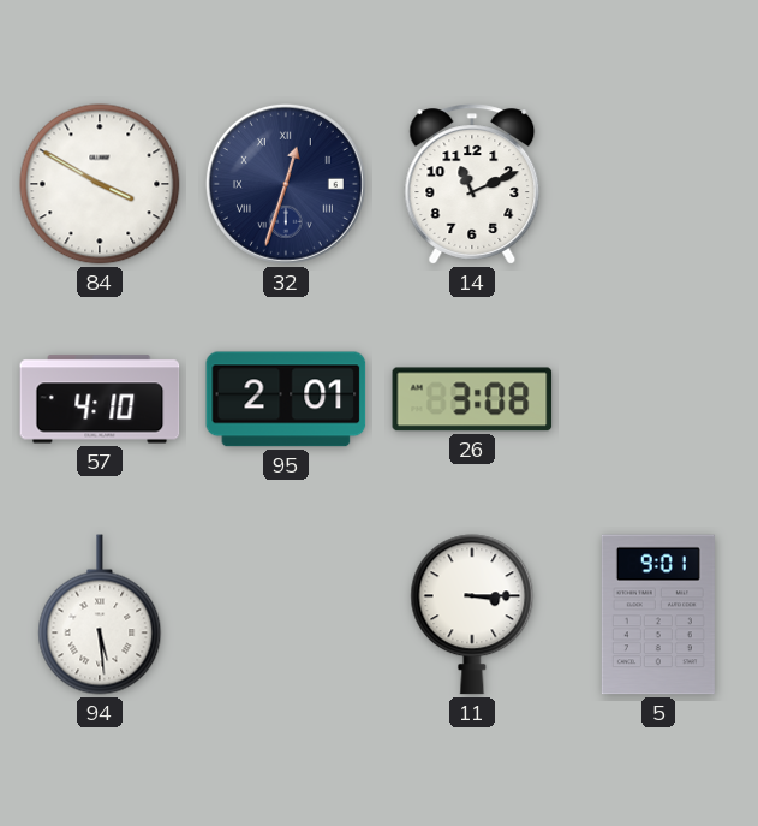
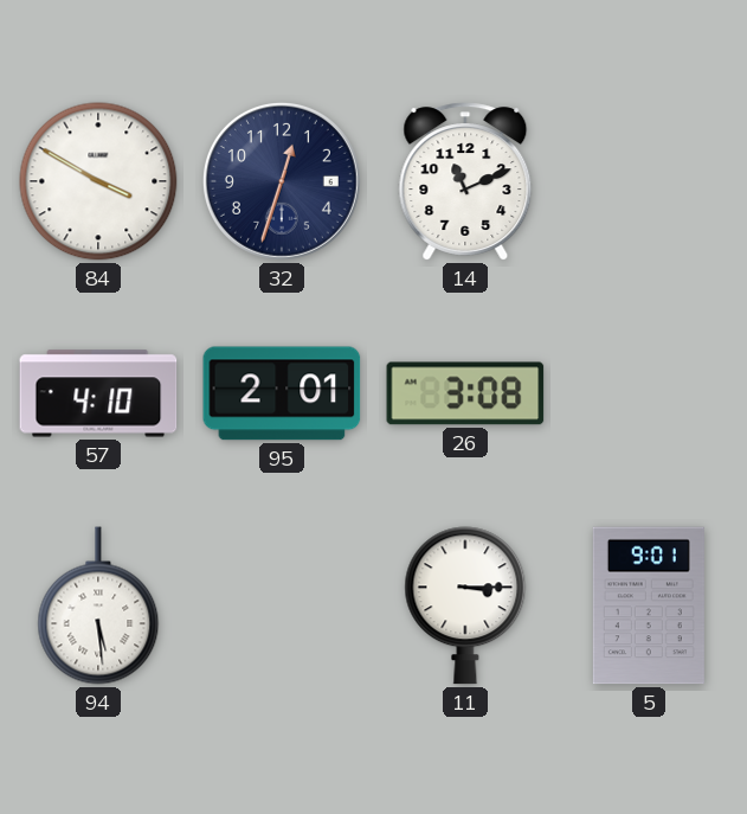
32 numerals: Roman -> Arabic
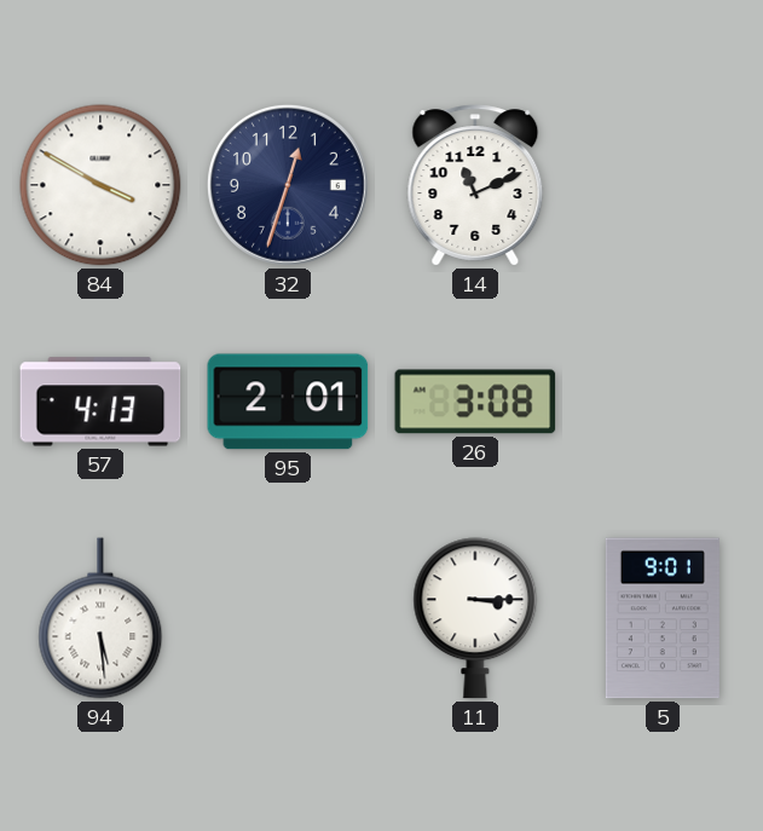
57: 4:10 -> 4:13
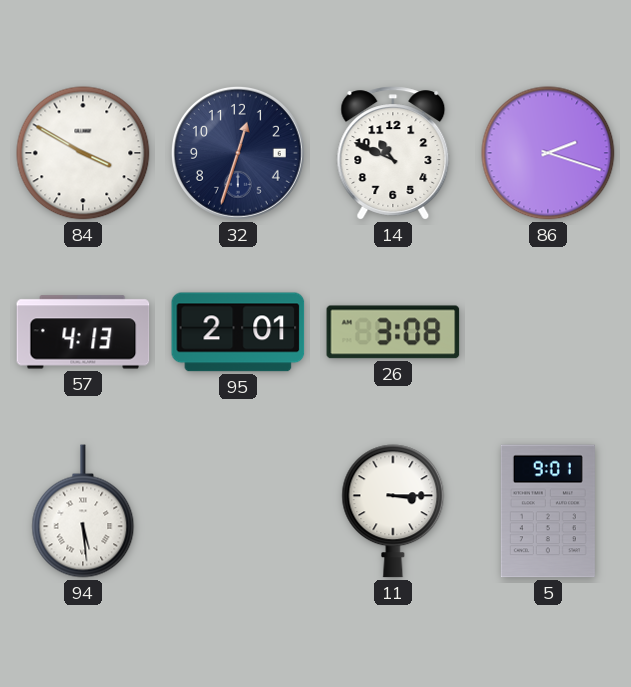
14: 11:11 -> 10:49
86: none -> 2:18
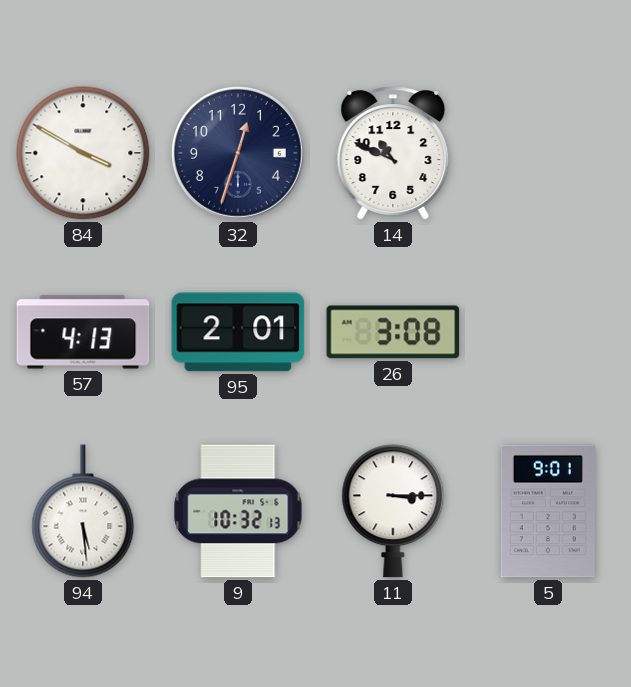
86: 2:18 -> none
9: none -> 10:32
